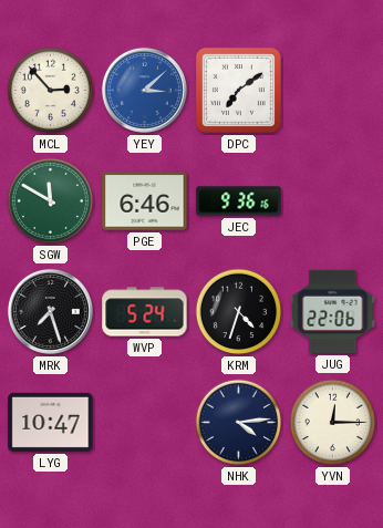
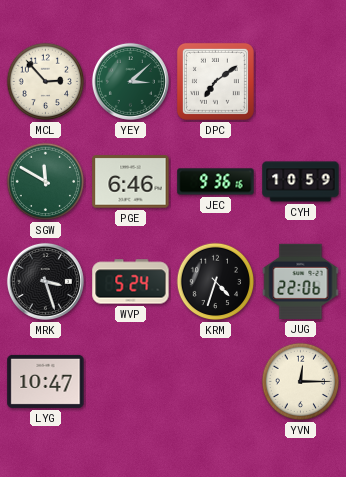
YEY dial: blue -> green
CYH: none -> 10:59
MRK: 7:27 -> 3:27
NHK: 4:14 -> none
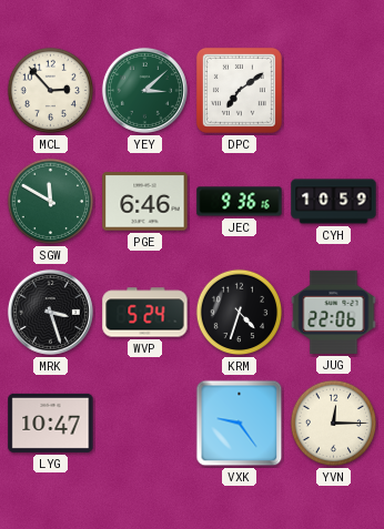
VXK: none -> 9:24
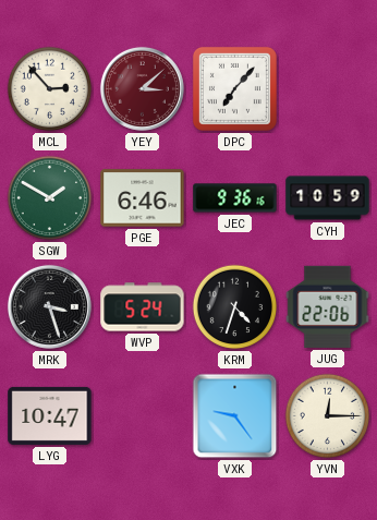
YEY dial: green -> burgundy
DPC: 7:09 -> 7:07
SGW: 11:50 -> 1:50
